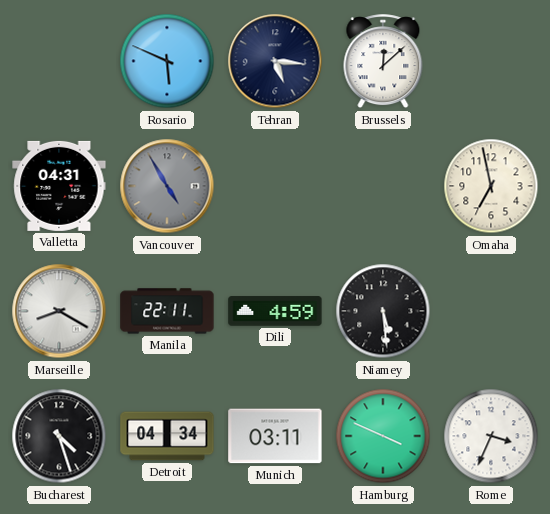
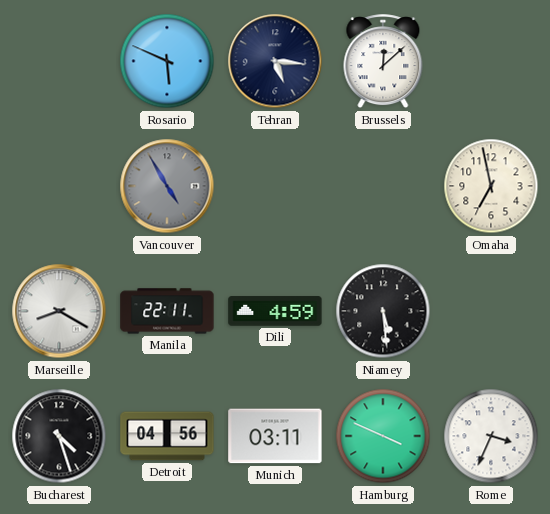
Valletta: 04:31 -> none
Detroit: 04:34 -> 04:56
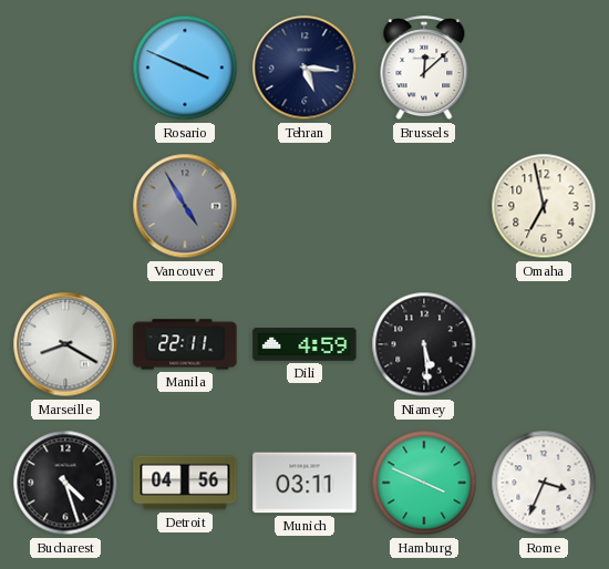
Rosario: 5:49 -> 3:49
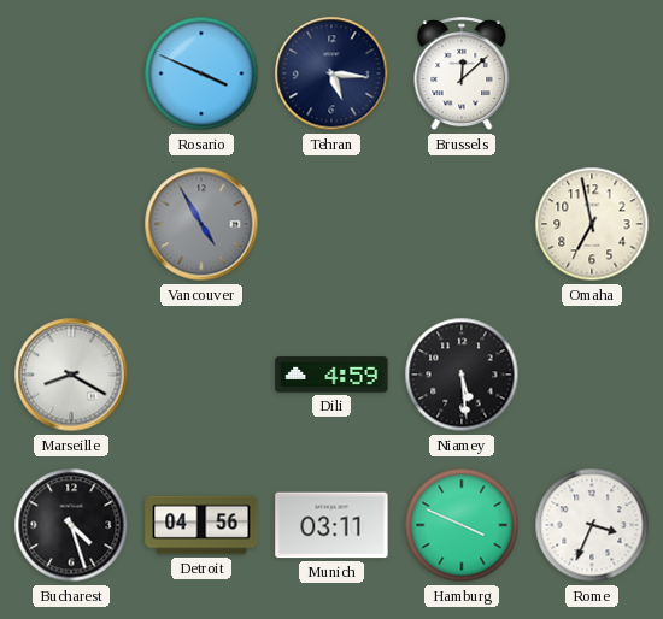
Manila: 22:11 -> none
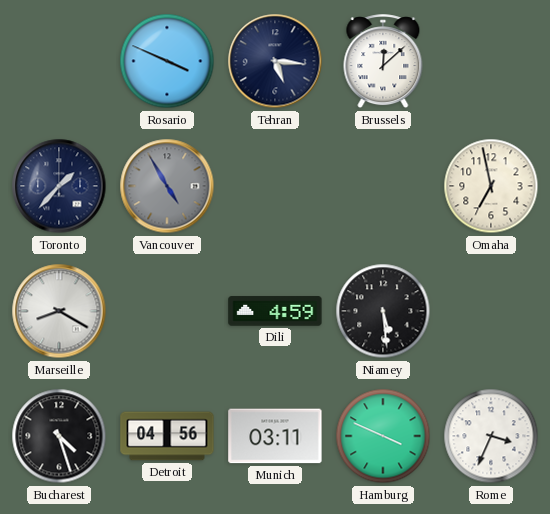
Toronto: none -> 1:37
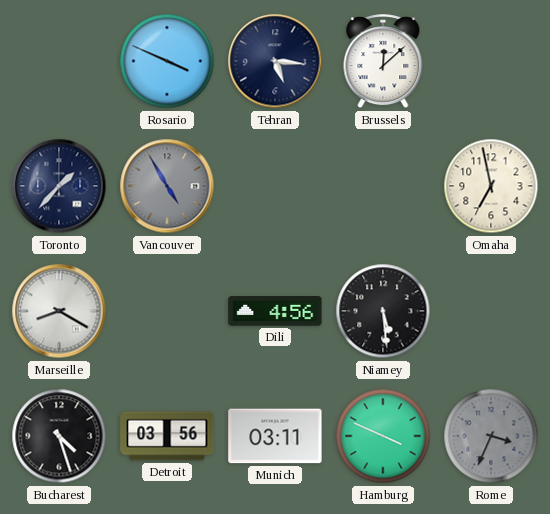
Dili: 4:59 -> 4:56
Detroit: 04:56 -> 03:56
Rome dial: white -> grey
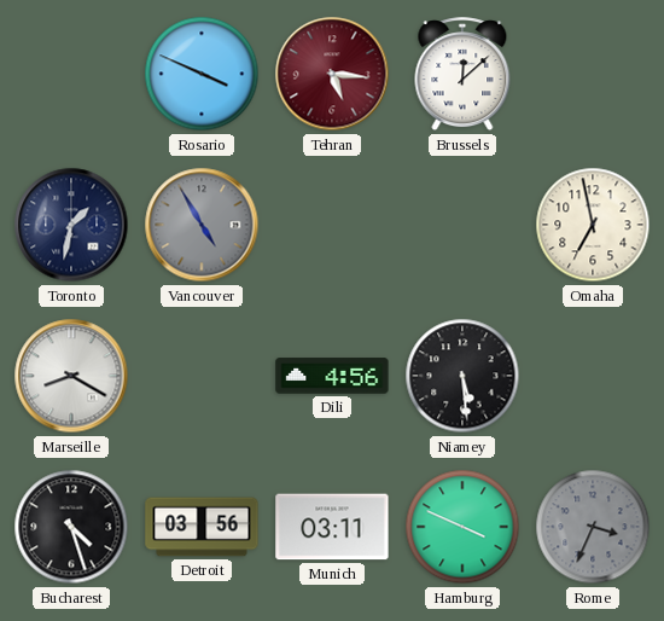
Tehran dial: navy -> burgundy
Toronto: 1:37 -> 1:32
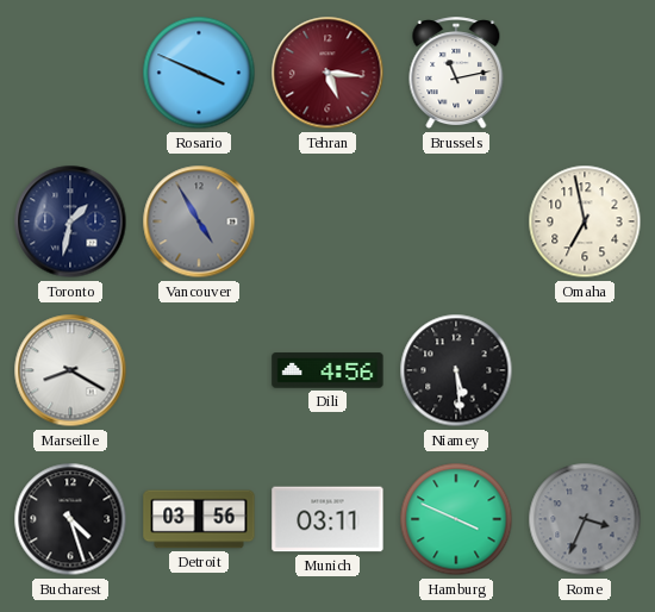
Brussels: 12:08 -> 11:13
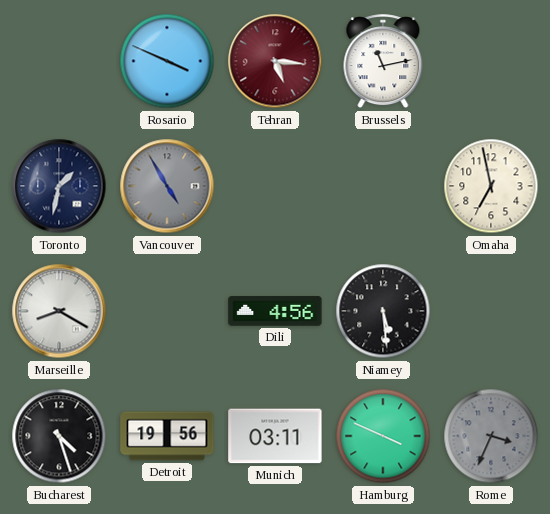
Detroit: 03:56 -> 19:56
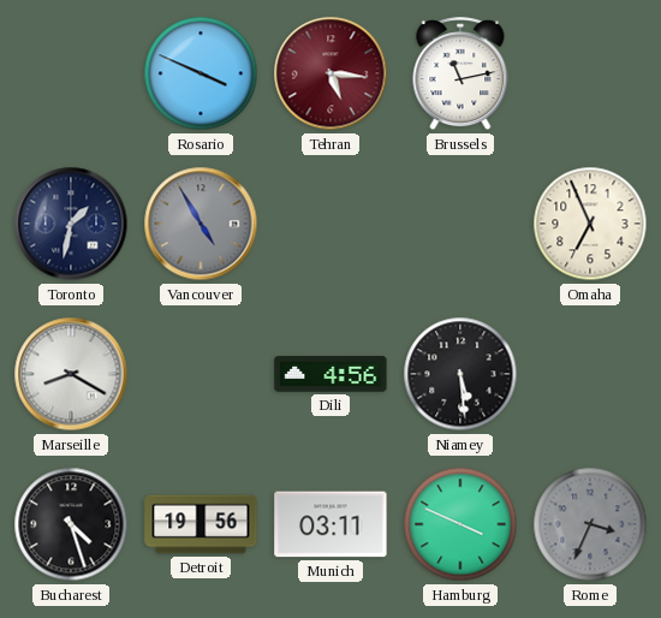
Omaha: 6:58 -> 6:56
